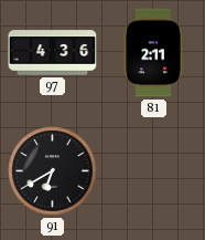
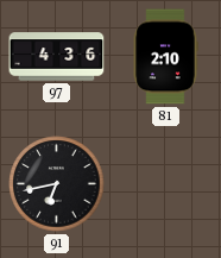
81: 2:11 -> 2:10
91: 6:40 -> 6:43
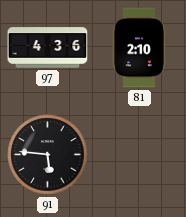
91: 6:43 -> 5:46
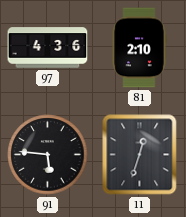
11: none -> 12:33
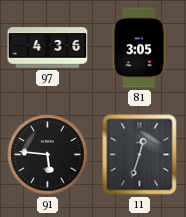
81: 2:10 -> 3:05
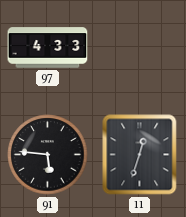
97: 4:36 -> 4:33
81: 3:05 -> none
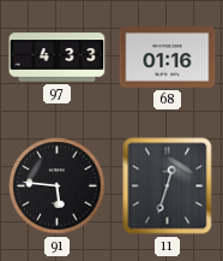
68: none -> 01:16
